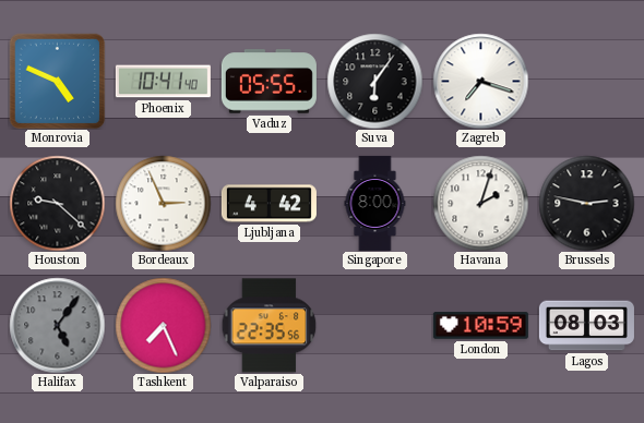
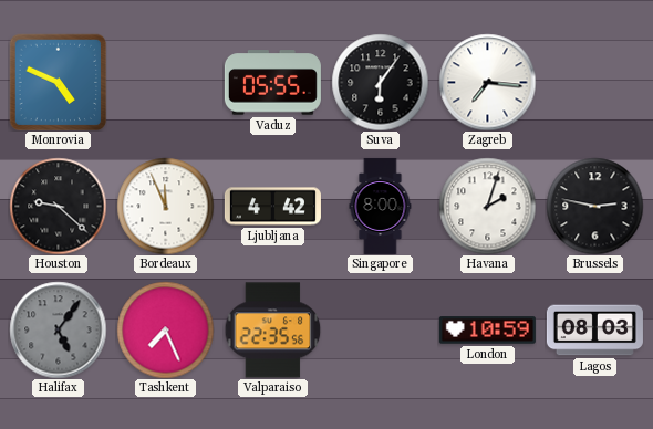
Phoenix: 10:41 -> none
Zagreb: 7:18 -> 7:16
Bordeaux: 2:56 -> 11:56
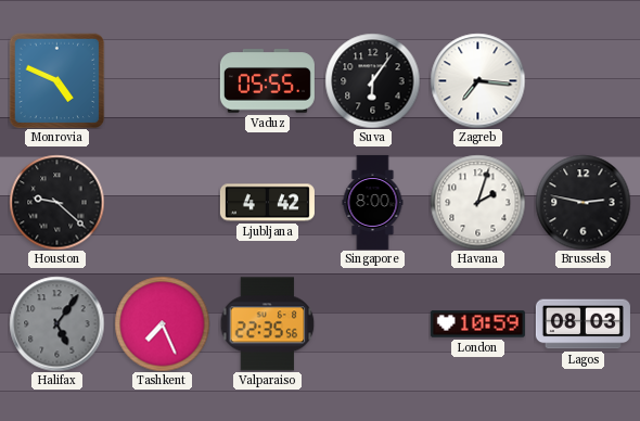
Bordeaux: 11:56 -> none
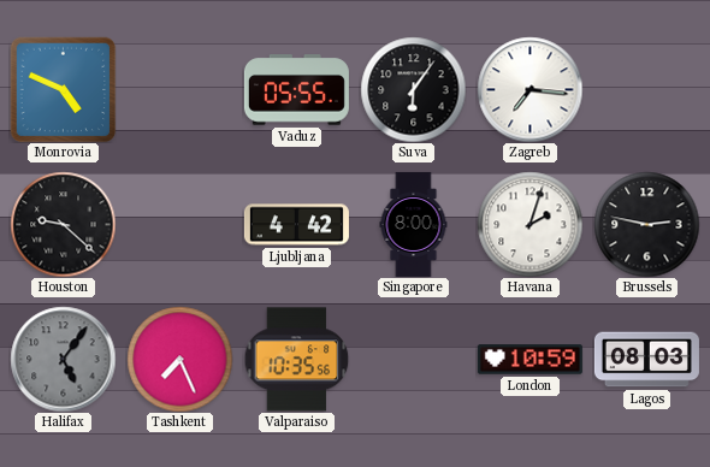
Valparaiso: 22:35 -> 10:35
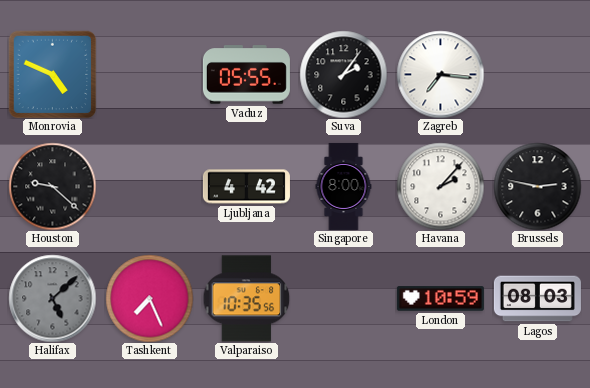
Suva: 6:06 -> 2:06
Havana: 2:03 -> 2:07
Halifax: 5:06 -> 5:08
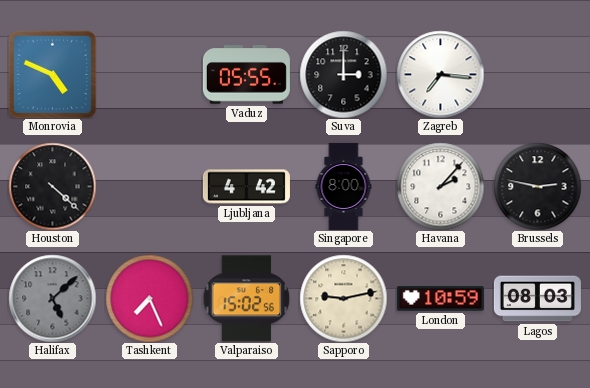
Suva: 2:06 -> 3:00
Houston: 9:22 -> 4:22
Valparaiso: 10:35 -> 15:02
Sapporo: none -> 9:13
